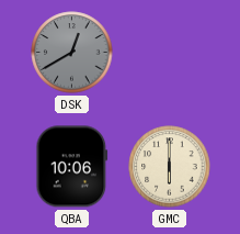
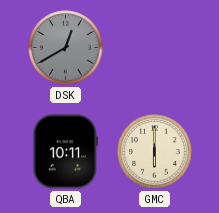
QBA: 10:06 -> 10:11
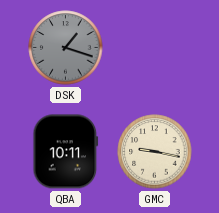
DSK: 12:40 -> 1:18
GMC: 6:00 -> 9:17
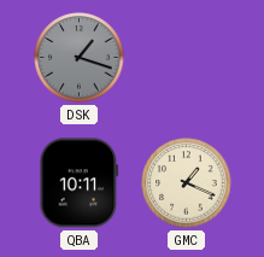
GMC: 9:17 -> 1:19
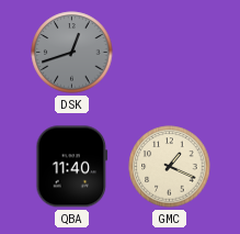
DSK: 1:18 -> 12:42
QBA: 10:11 -> 11:40
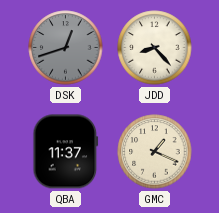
JDD: none -> 8:23
QBA: 11:40 -> 11:37
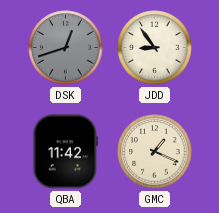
JDD: 8:23 -> 8:54
QBA: 11:37 -> 11:42
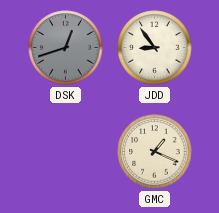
QBA: 11:42 -> none
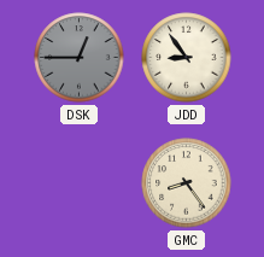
DSK: 12:42 -> 12:45
GMC: 1:19 -> 8:24
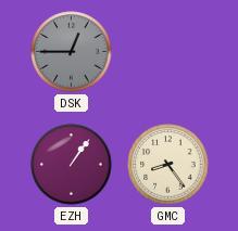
JDD: 8:54 -> none
EZH: none -> 1:06
